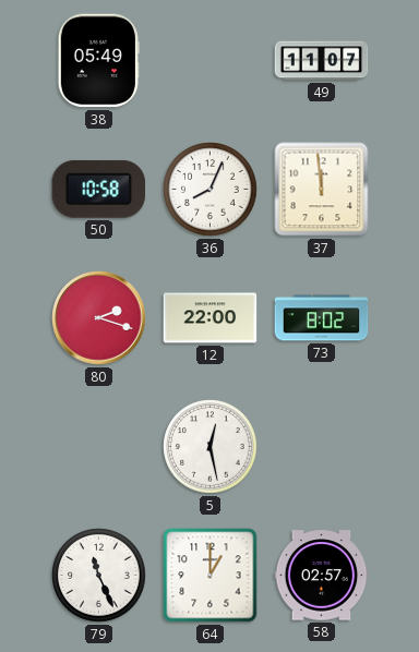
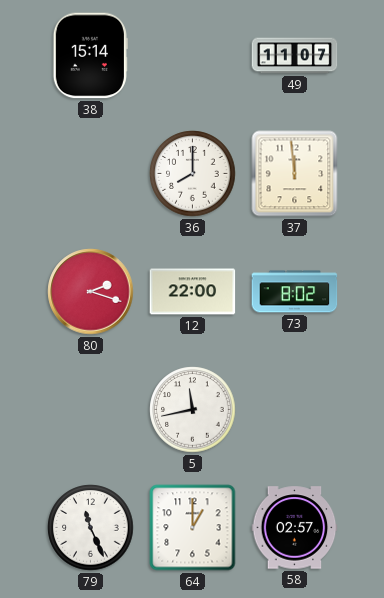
38: 05:49 -> 15:14
50: 10:58 -> none
36: 8:04 -> 8:00
5: 12:28 -> 11:43
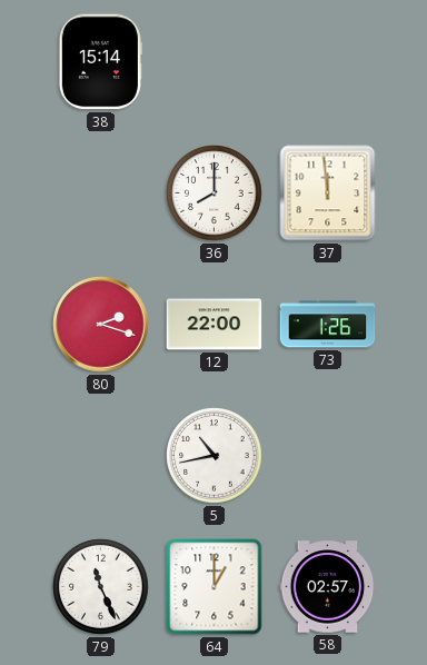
49: 11:07 -> none
73: 8:02 -> 1:26
5: 11:43 -> 10:43
